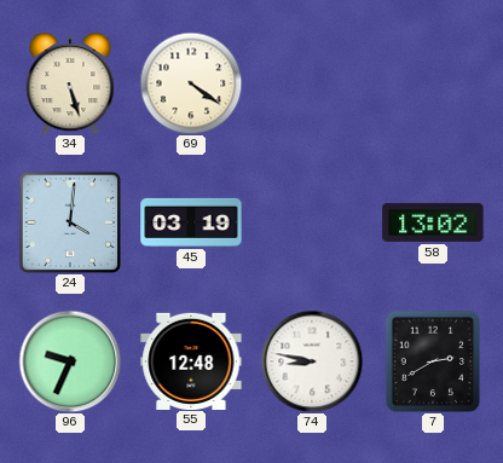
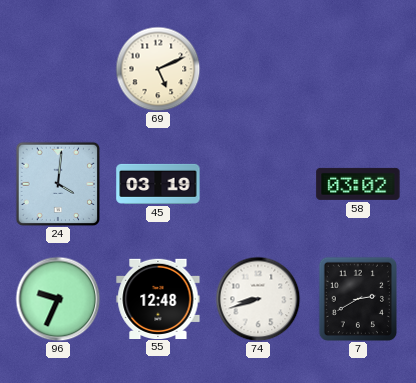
34: 5:27 -> none
69: 4:21 -> 5:11
58: 13:02 -> 03:02
74: 8:47 -> 8:42
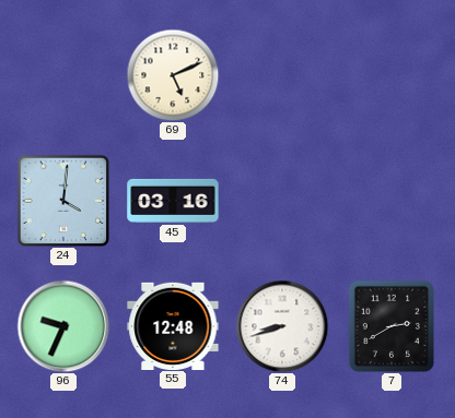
45: 03:19 -> 03:16
58: 03:02 -> none
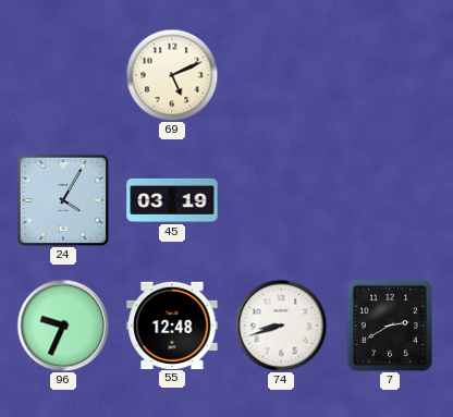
24: 4:01 -> 4:05
45: 03:16 -> 03:19
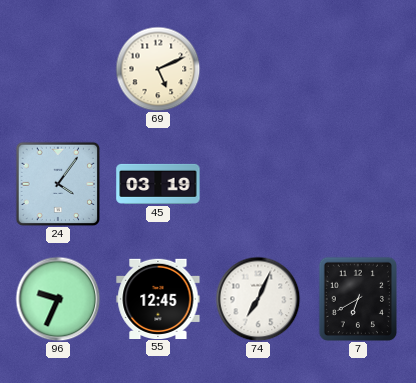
24: 4:05 -> 4:06
55: 12:48 -> 12:45
74: 8:42 -> 7:04
7: 2:40 -> 6:40
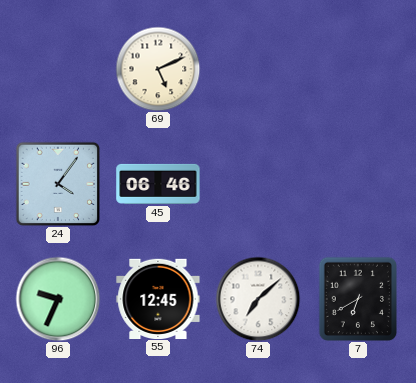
45: 03:19 -> 06:46
74: 7:04 -> 7:08
